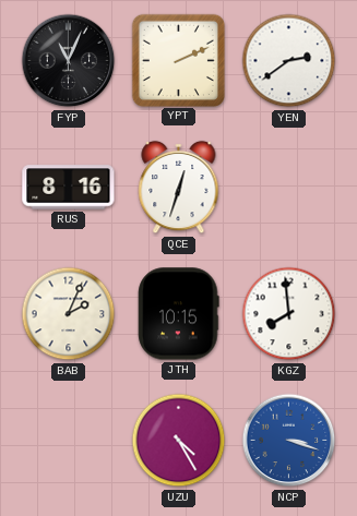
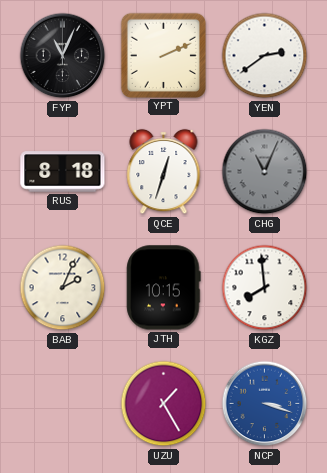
RUS: 8:16 -> 8:18
CHG: none -> 11:04
UZU: 4:25 -> 1:25
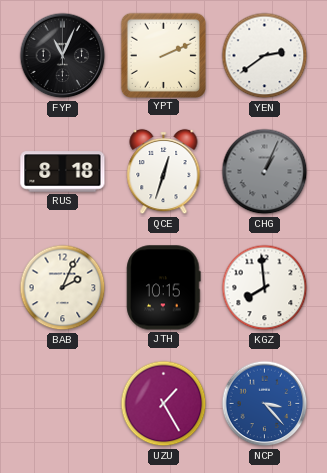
CHG: 11:04 -> 1:04
NCP: 3:18 -> 3:23
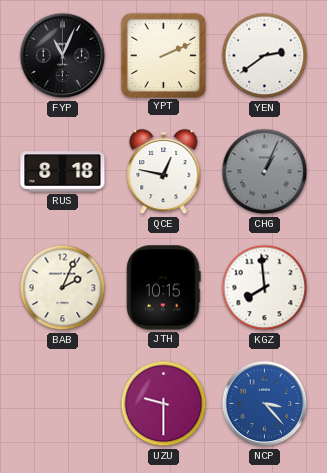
QCE: 12:33 -> 12:47
UZU: 1:25 -> 9:30
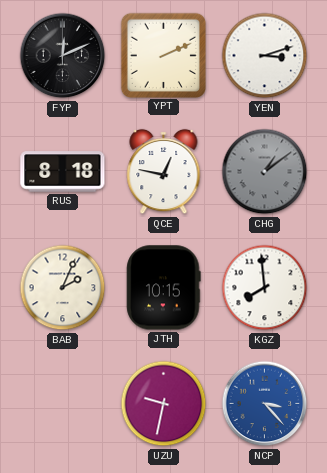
FYP: 11:04 -> 12:11
YEN: 2:39 -> 3:12
CHG: 1:04 -> 1:09
UZU: 9:30 -> 9:32
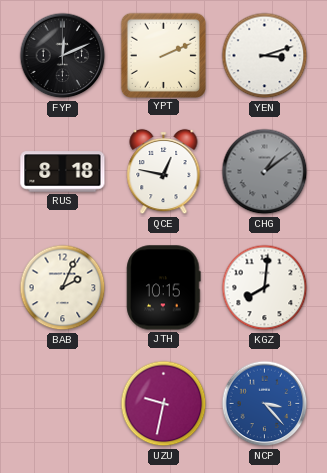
KGZ: 7:59 -> 8:01
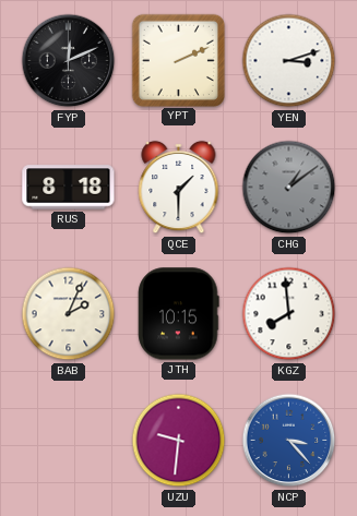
QCE: 12:47 -> 1:30
KGZ: 8:01 -> 7:59
UZU: 9:32 -> 9:31
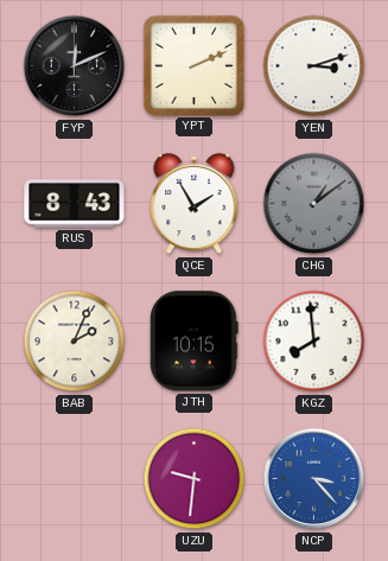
RUS: 8:18 -> 8:43
QCE: 1:30 -> 1:55
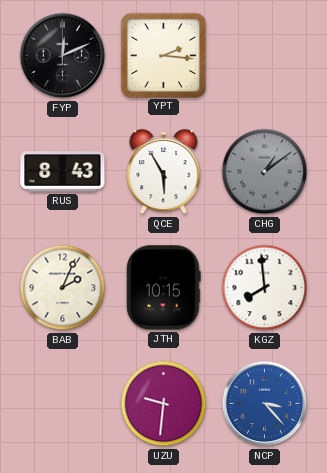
YPT: 2:11 -> 2:16
YEN: 3:12 -> none
QCE: 1:55 -> 5:55
